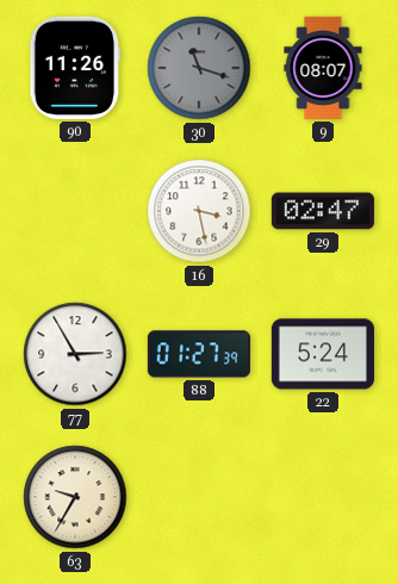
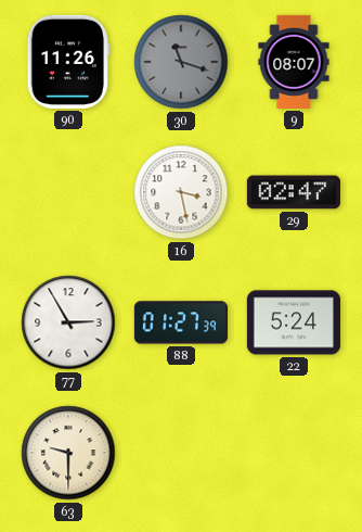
63: 9:35 -> 9:30
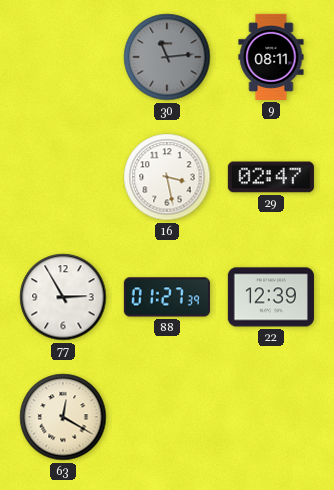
90: 11:26 -> none
30: 11:18 -> 11:14
9: 08:07 -> 08:11
22: 5:24 -> 12:39
63: 9:30 -> 12:20
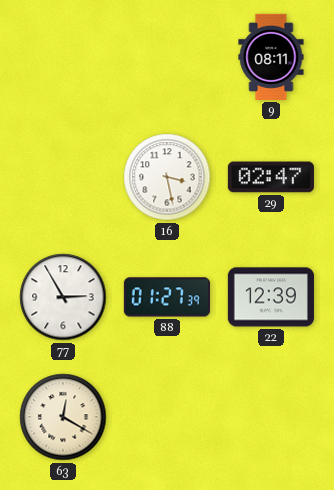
30: 11:14 -> none
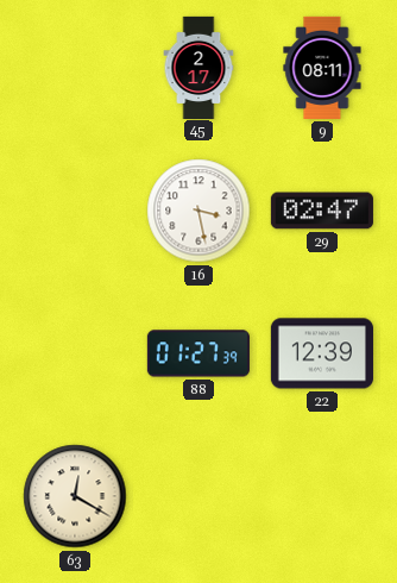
45: none -> 2:17
77: 2:55 -> none
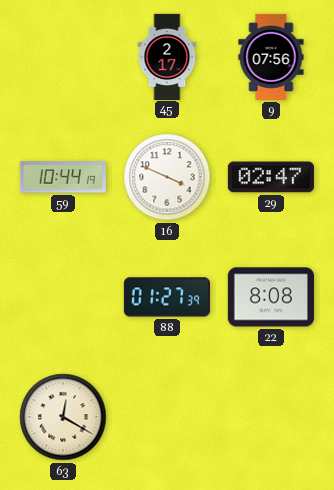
9: 08:11 -> 07:56
59: none -> 10:44
16: 3:28 -> 3:49
22: 12:39 -> 8:08
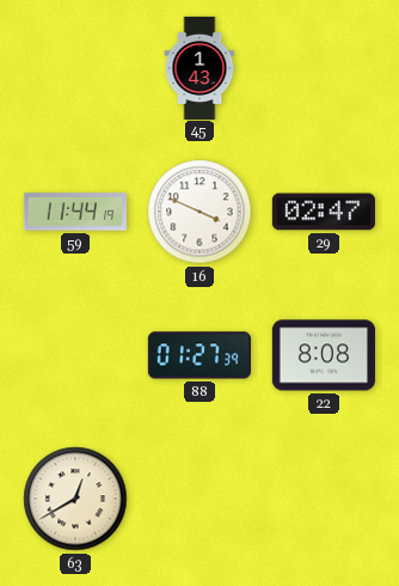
45: 2:17 -> 1:43
9: 07:56 -> none
59: 10:44 -> 11:44
63: 12:20 -> 12:40
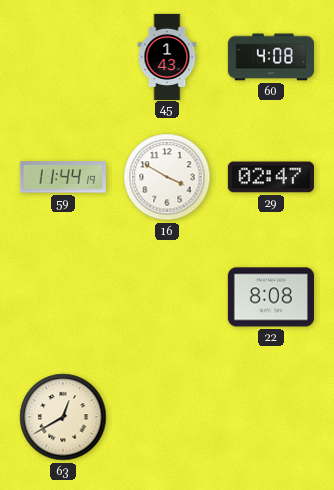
60: none -> 4:08
16: 3:49 -> 3:50
88: 01:27 -> none
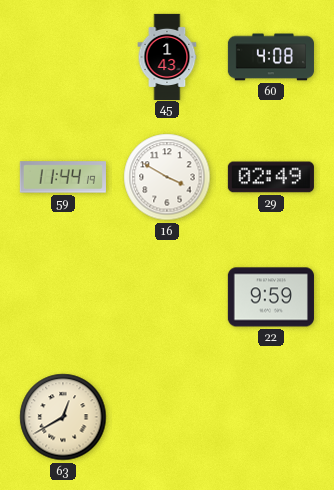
29: 02:47 -> 02:49
22: 8:08 -> 9:59
